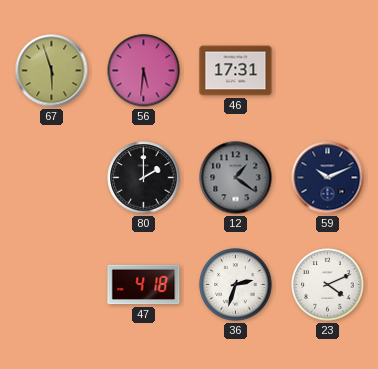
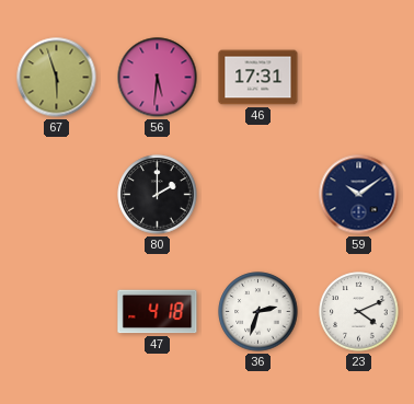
12: 1:21 -> none
59: 10:11 -> 10:09
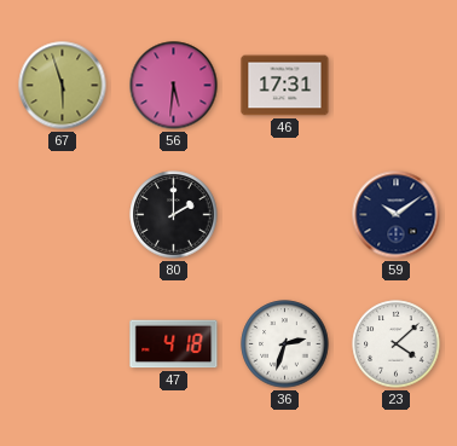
23: 4:11 -> 4:08
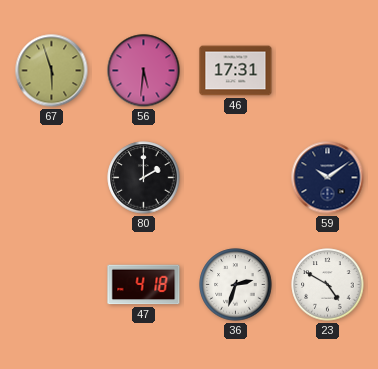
23: 4:08 -> 4:50
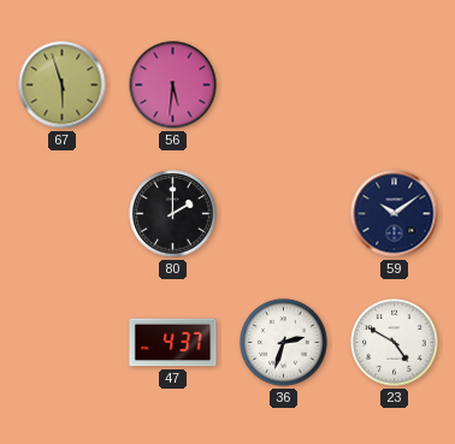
46: 17:31 -> none
47: 4:18 -> 4:37
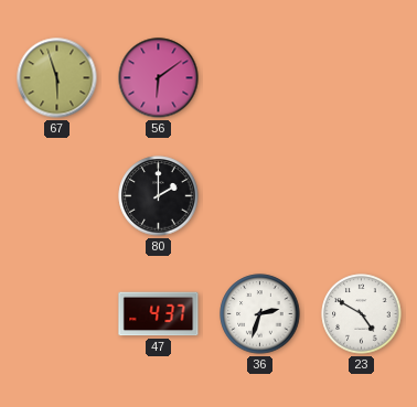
56: 5:31 -> 6:09
59: 10:09 -> none
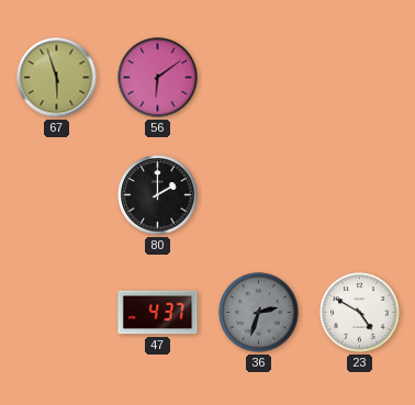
36 dial: white -> grey
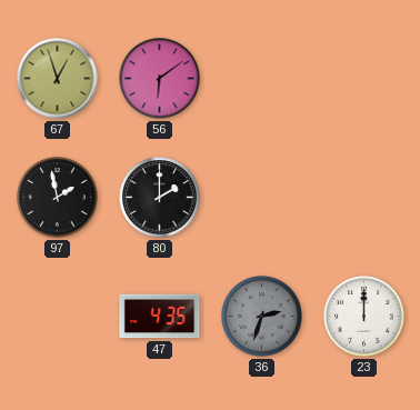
67: 5:57 -> 12:57
97: none -> 1:58
47: 4:37 -> 4:35
23: 4:50 -> 12:00
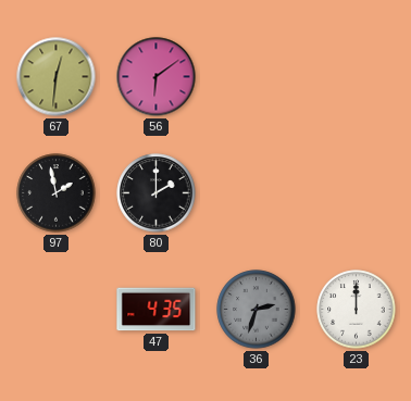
67: 12:57 -> 12:31
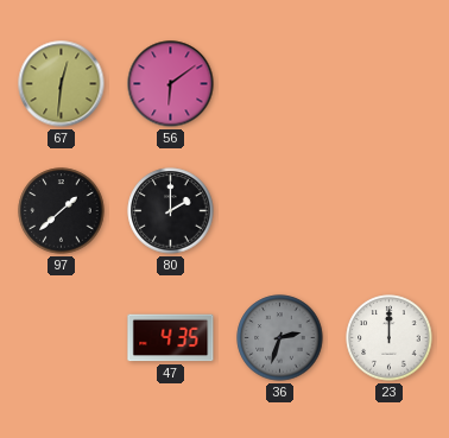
97: 1:58 -> 1:38
